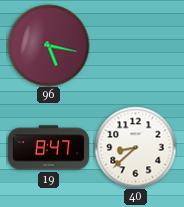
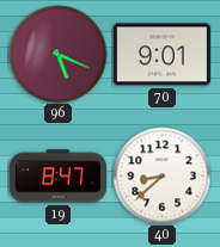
96: 5:17 -> 5:19
70: none -> 9:01
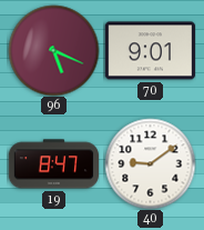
40: 8:38 -> 9:09
